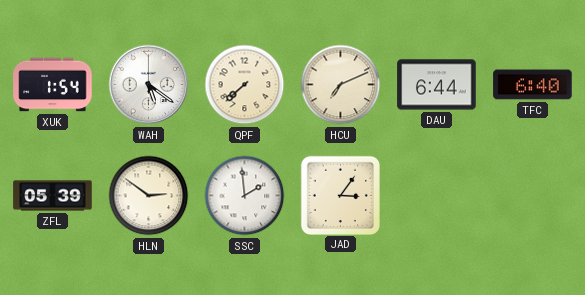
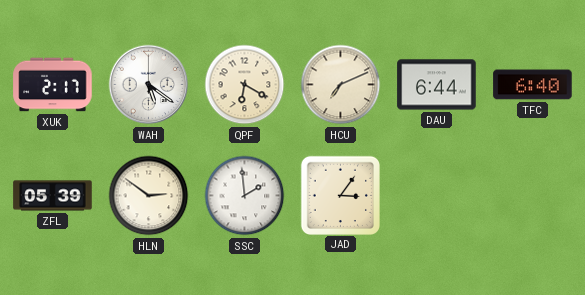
XUK: 1:54 -> 2:17
QPF: 7:38 -> 6:20
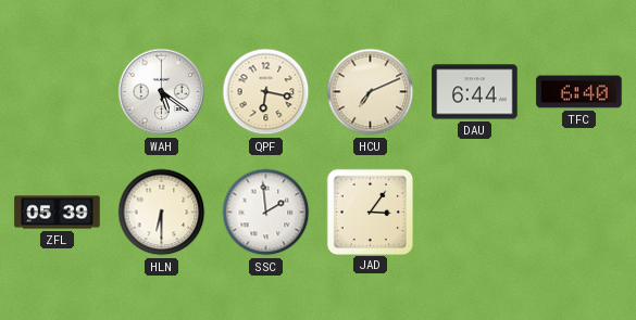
XUK: 2:17 -> none
QPF: 6:20 -> 6:17
HLN: 2:51 -> 6:30
